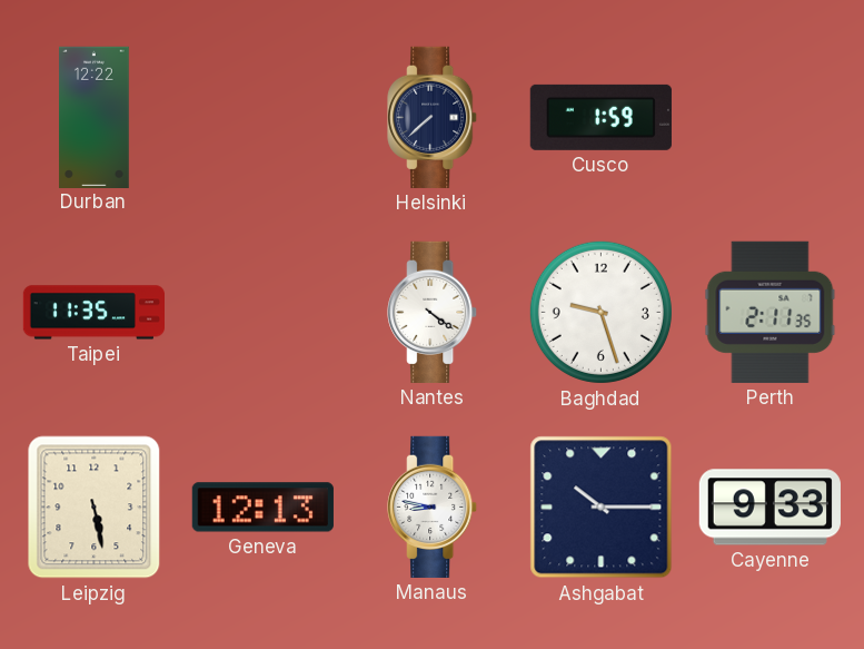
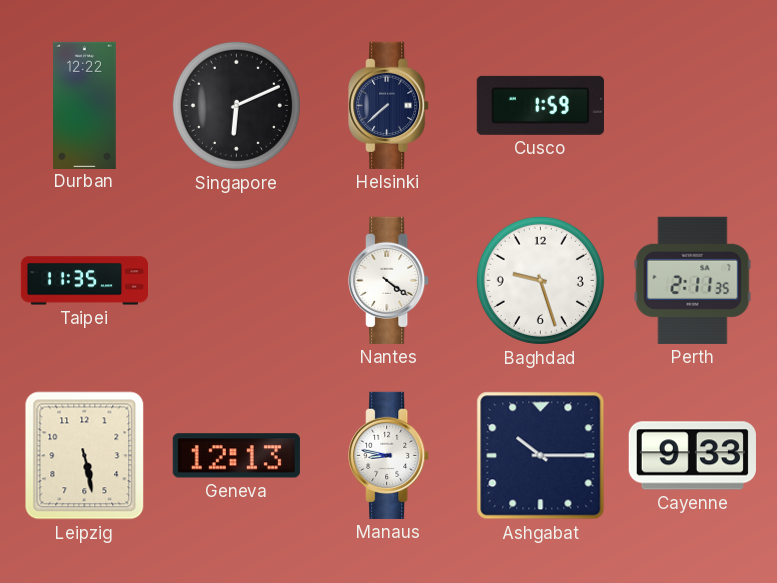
Singapore: none -> 6:11
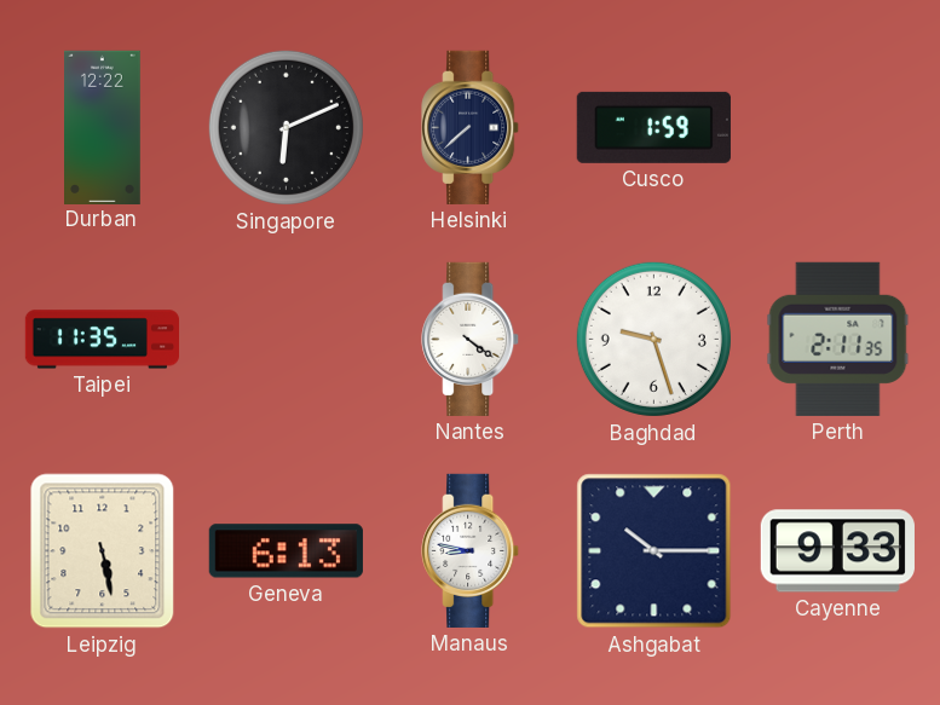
Geneva: 12:13 -> 6:13
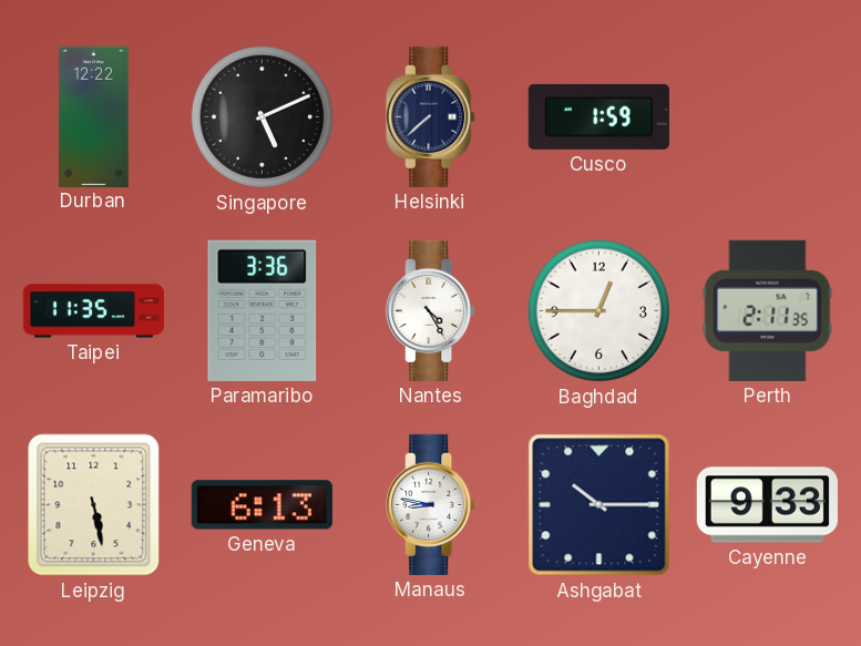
Singapore: 6:11 -> 5:11
Paramaribo: none -> 3:36
Nantes: 4:21 -> 4:25
Baghdad: 9:27 -> 12:45
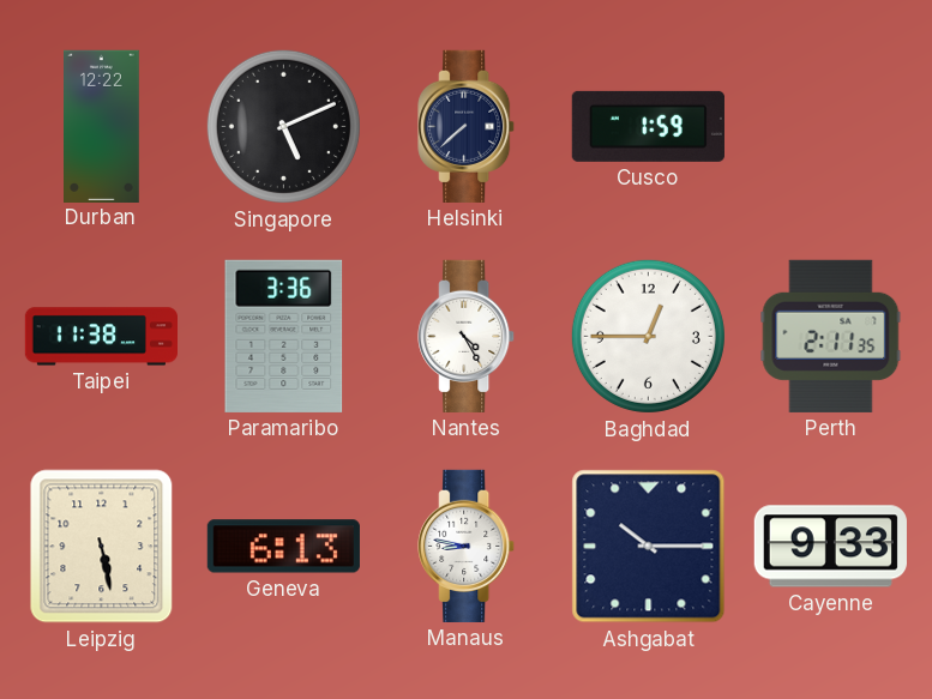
Taipei: 11:35 -> 11:38
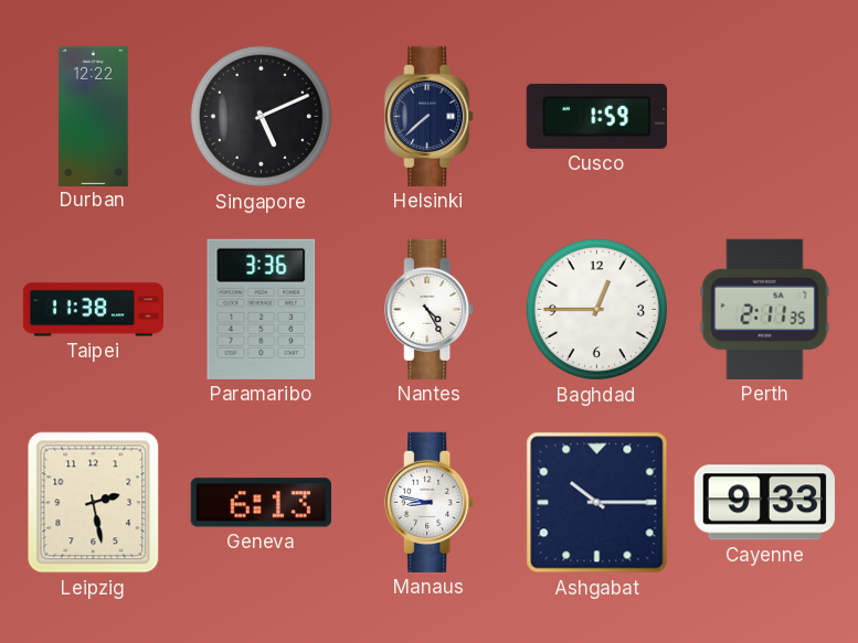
Leipzig: 5:28 -> 2:28
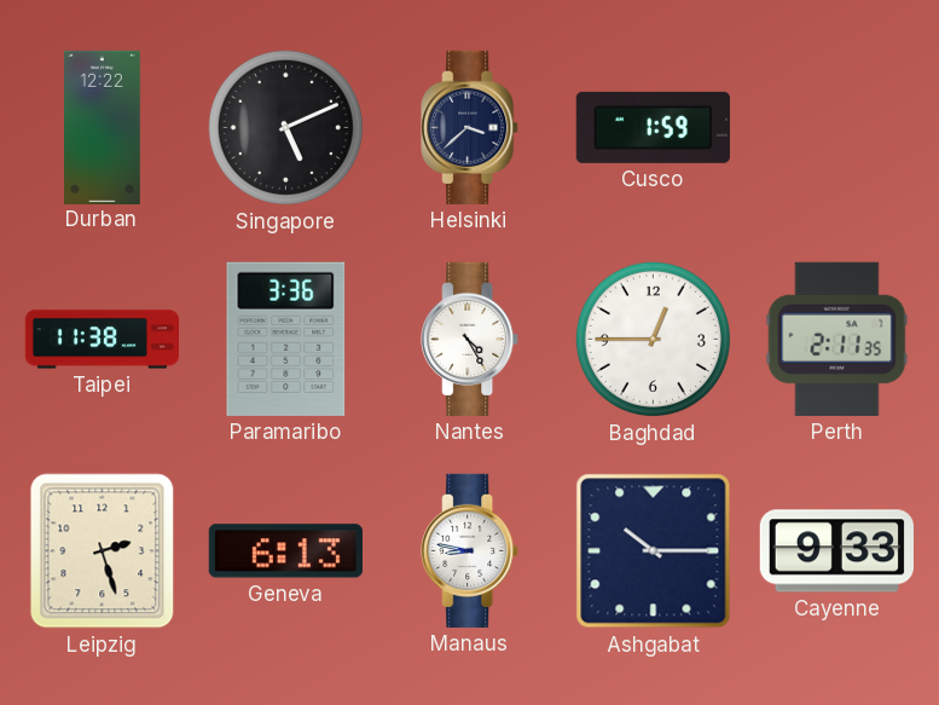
Helsinki: 7:38 -> 3:38
Leipzig: 2:28 -> 2:27
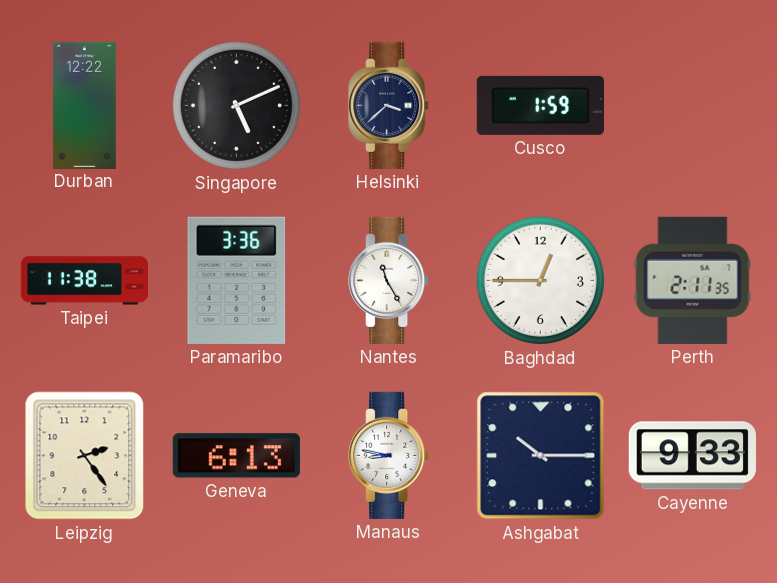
Nantes: 4:25 -> 11:25
Leipzig: 2:27 -> 2:24
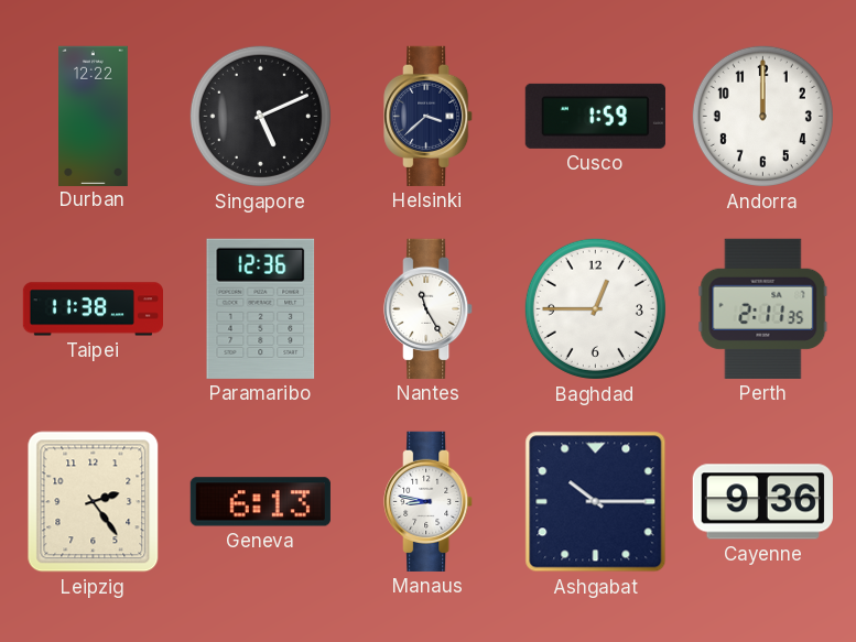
Andorra: none -> 12:00
Paramaribo: 3:36 -> 12:36
Cayenne: 9:33 -> 9:36
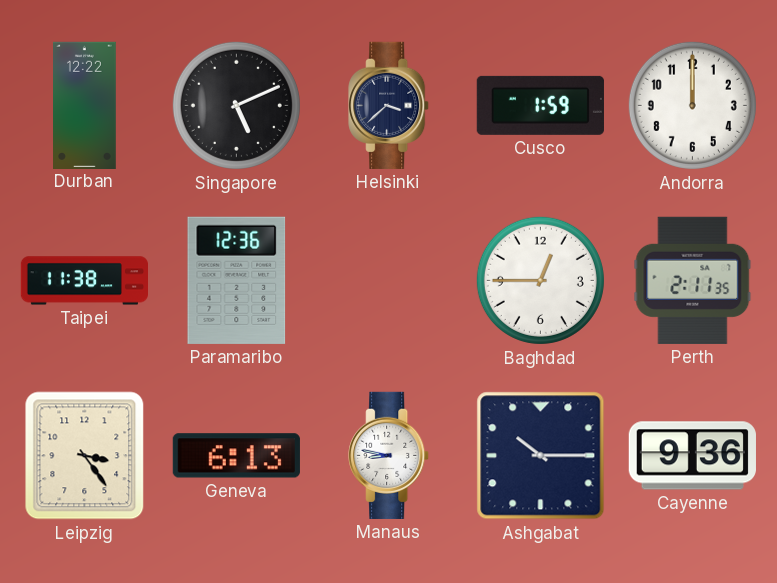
Nantes: 11:25 -> none
Leipzig: 2:24 -> 3:24
